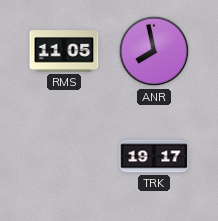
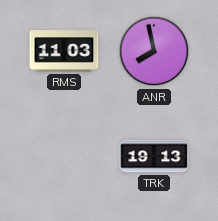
RMS: 11:05 -> 11:03
TRK: 19:17 -> 19:13
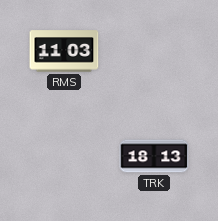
ANR: 7:58 -> none
TRK: 19:13 -> 18:13
